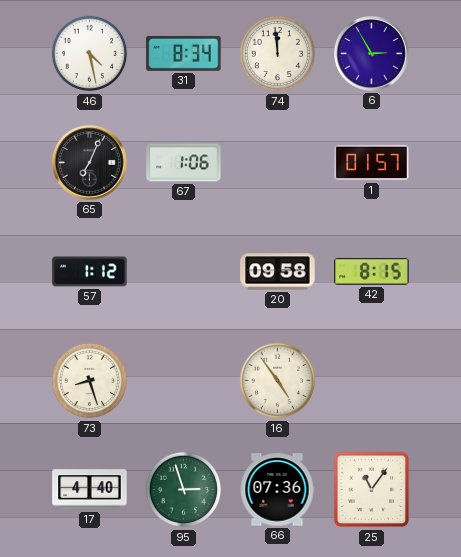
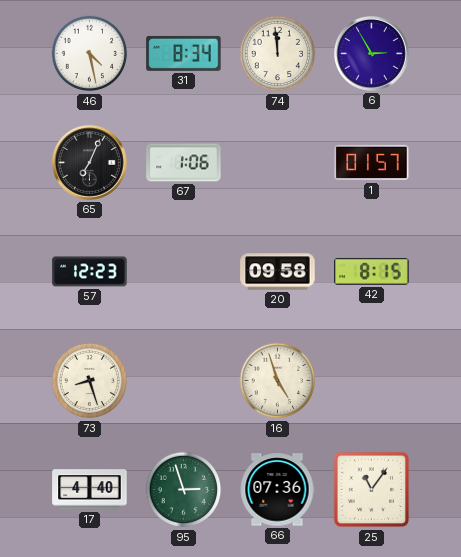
57: 1:12 -> 12:23
16: 4:54 -> 4:57
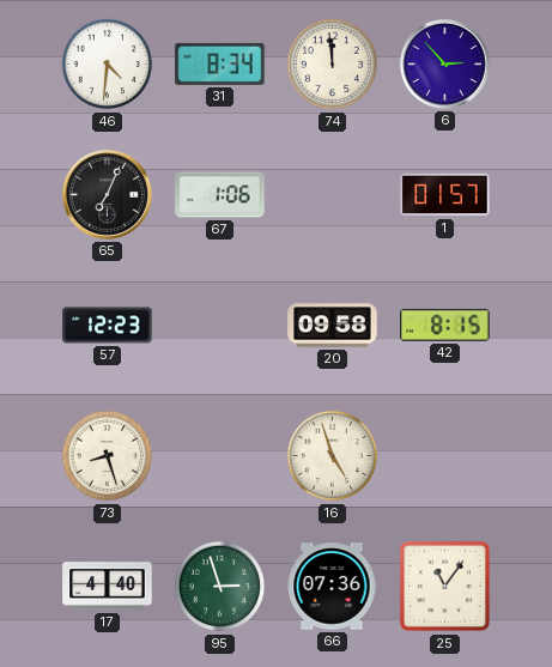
46: 4:28 -> 4:31
6: 2:55 -> 2:53
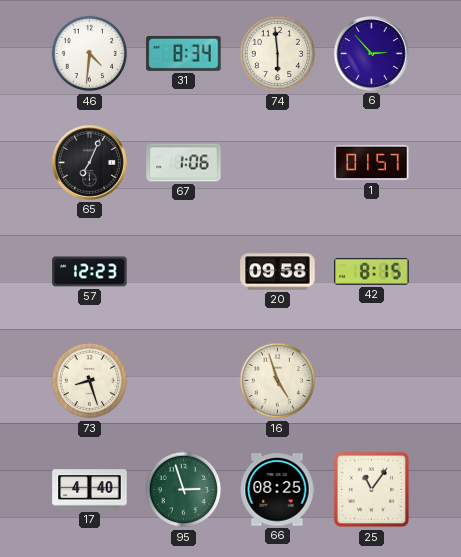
74: 11:59 -> 5:59
66: 07:36 -> 08:25
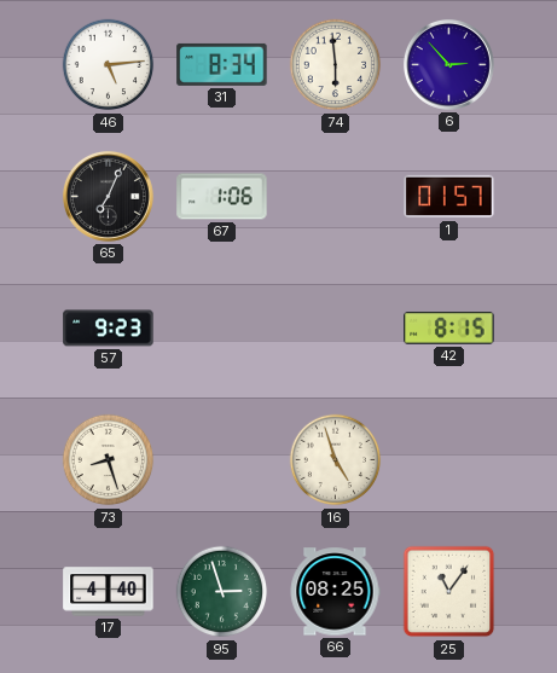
46: 4:31 -> 5:14
57: 12:23 -> 9:23
20: 09:58 -> none
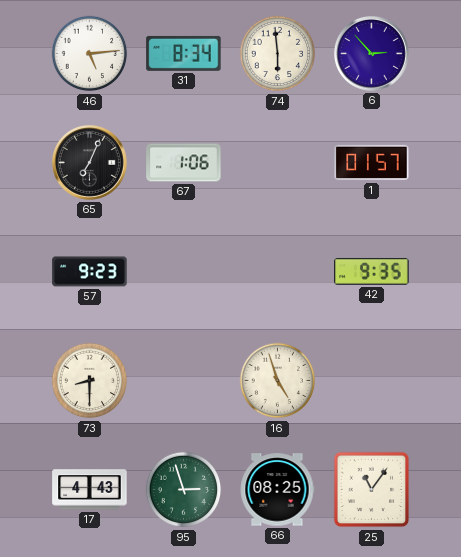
42: 8:15 -> 9:35
73: 8:27 -> 8:30
17: 4:40 -> 4:43
